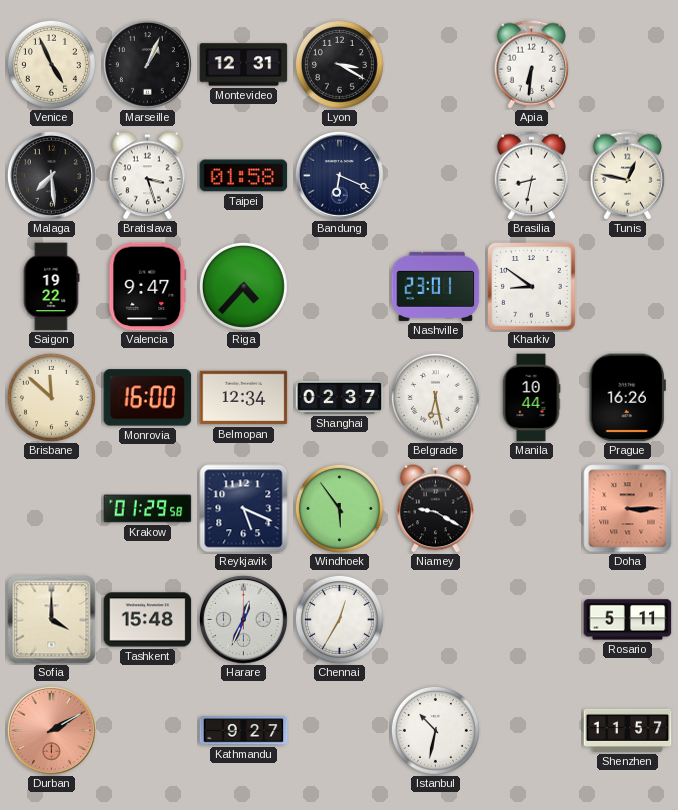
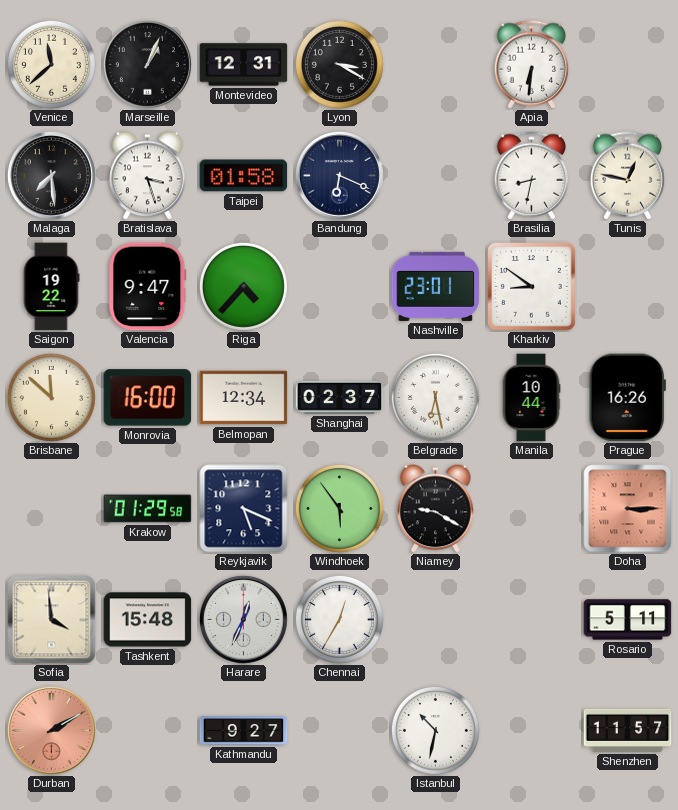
Venice: 4:56 -> 11:38
Sofia: 4:00 -> 3:59
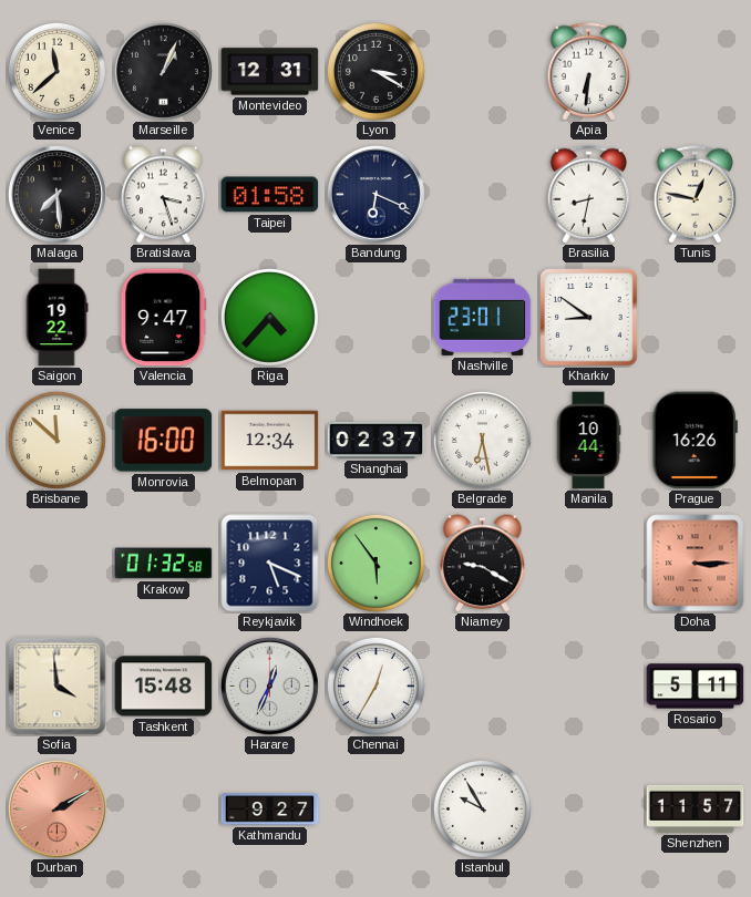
Krakow: 01:29 -> 01:32
Istanbul: 10:32 -> 9:55
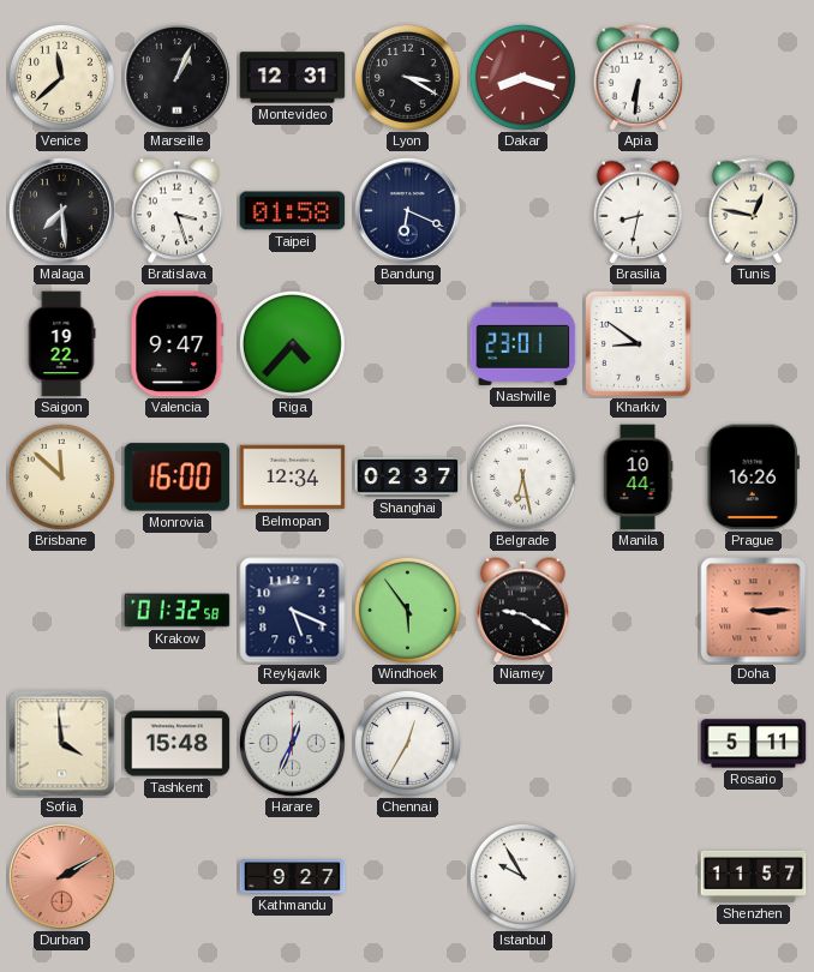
Dakar: none -> 8:18
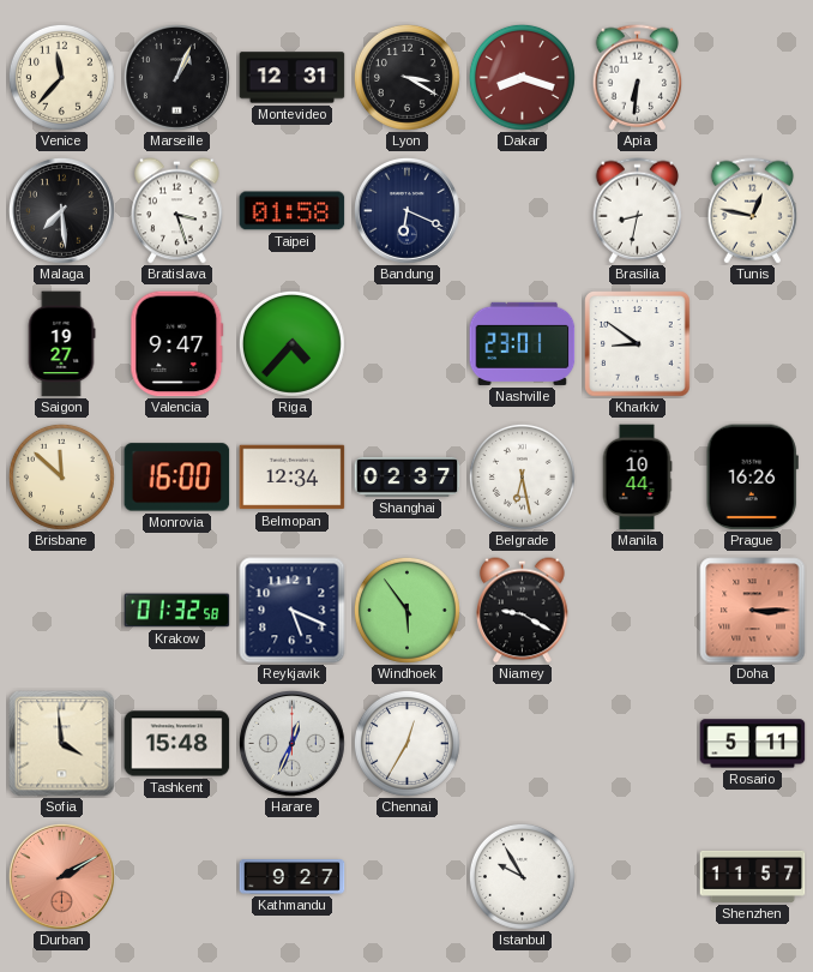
Venice: 11:38 -> 11:37
Saigon: 19:22 -> 19:27
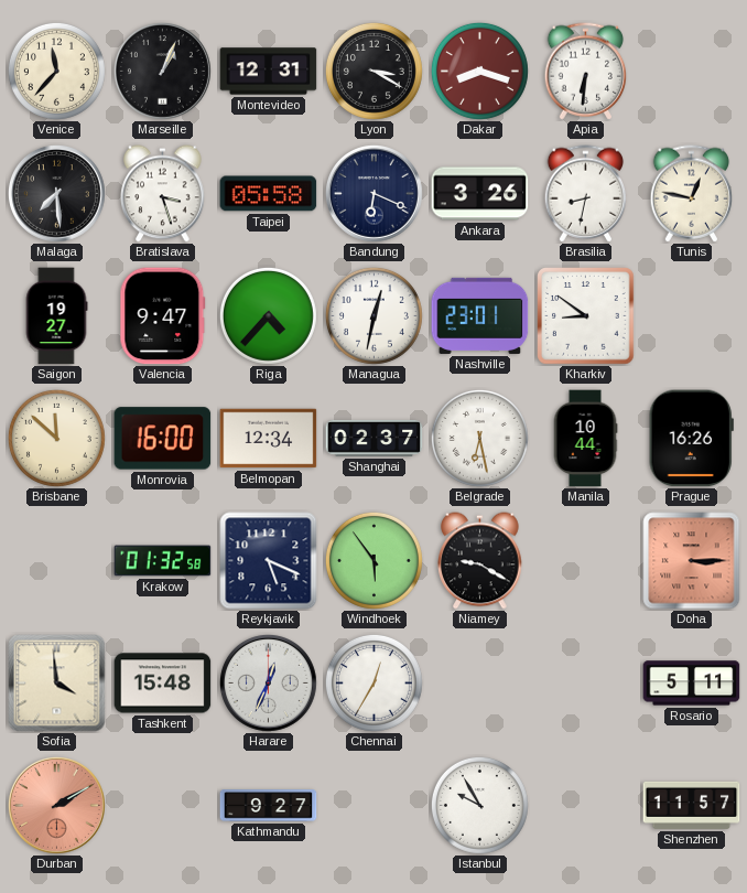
Taipei: 01:58 -> 05:58
Ankara: none -> 3:26
Managua: none -> 12:32
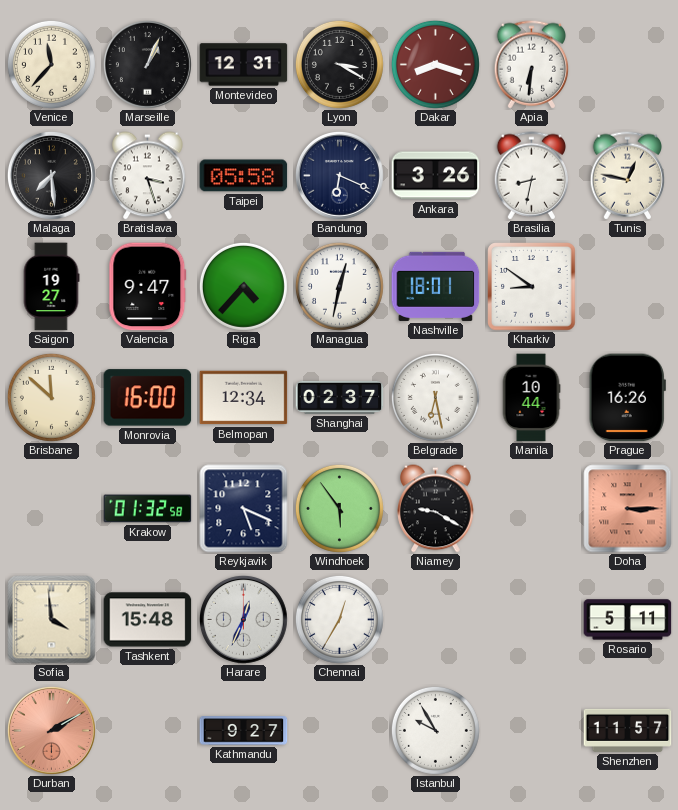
Nashville: 23:01 -> 18:01
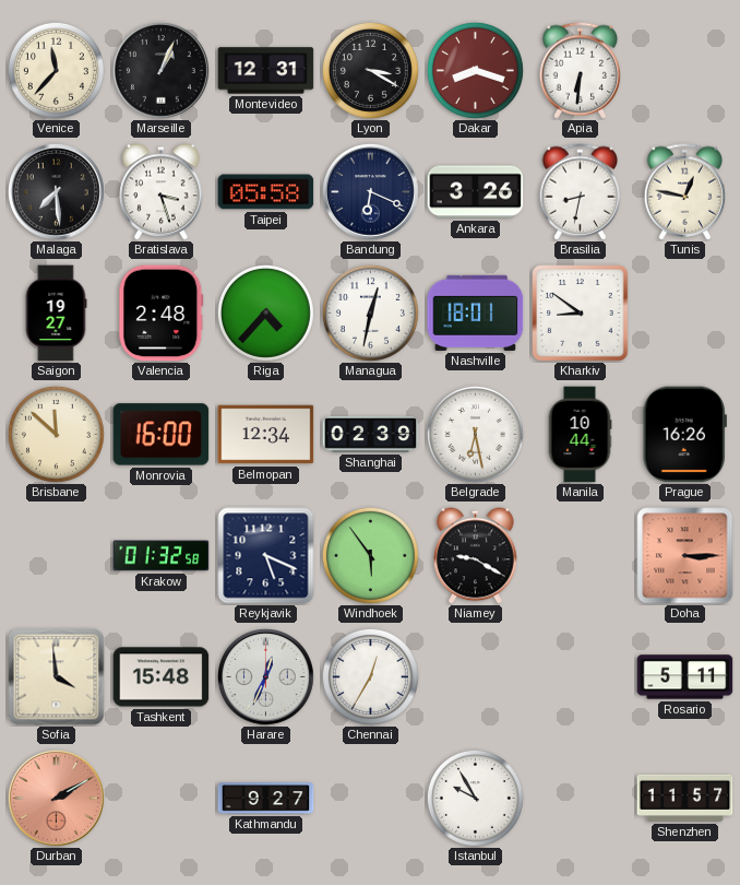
Valencia: 9:47 -> 2:48
Shanghai: 02:37 -> 02:39
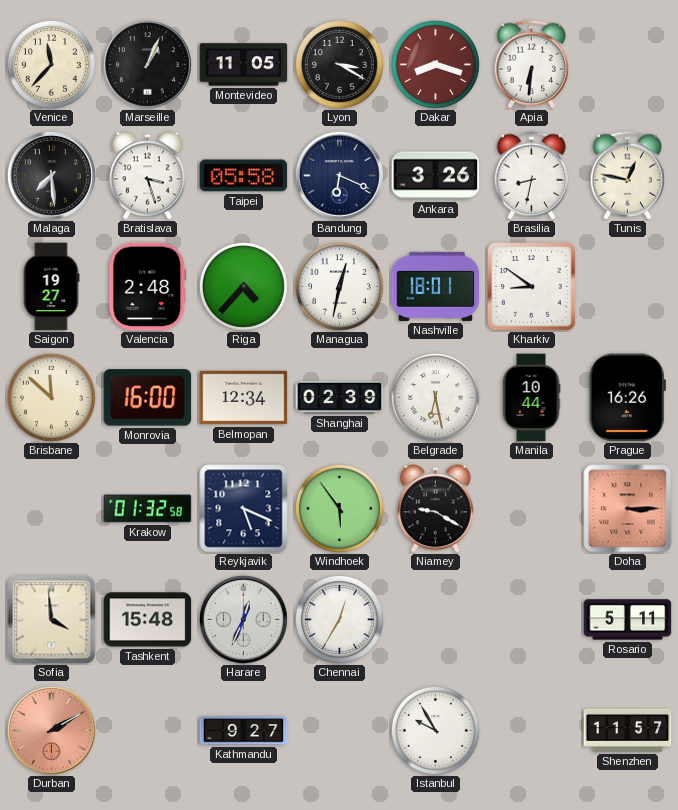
Montevideo: 12:31 -> 11:05
